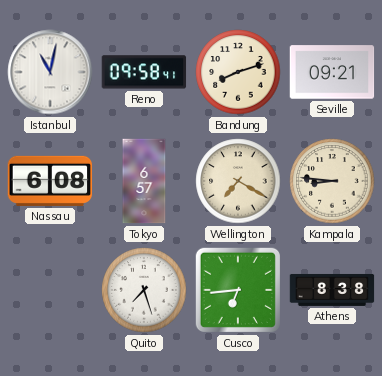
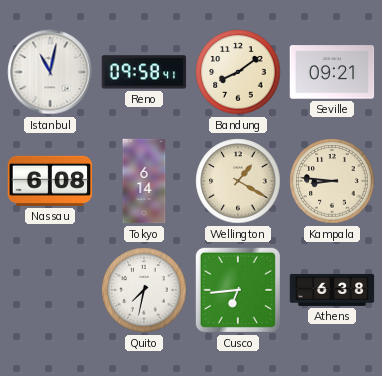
Bandung: 8:12 -> 8:09
Tokyo: 6:57 -> 6:14
Wellington: 7:20 -> 1:20
Quito: 7:27 -> 7:32
Athens: 8:38 -> 6:38
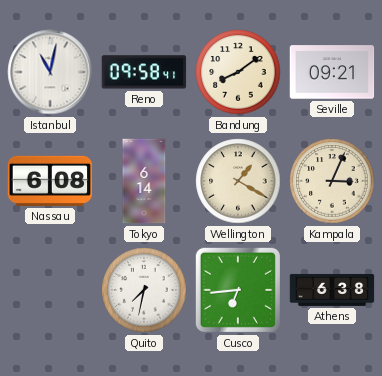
Kampala: 8:46 -> 3:04
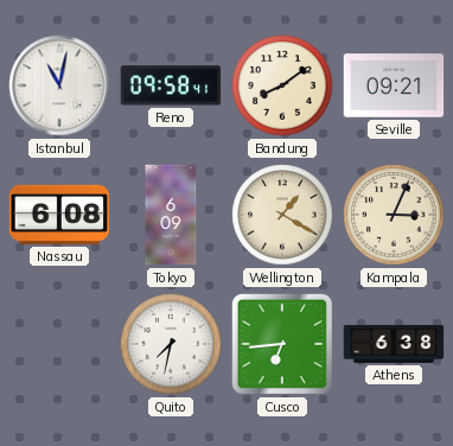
Tokyo: 6:14 -> 6:09
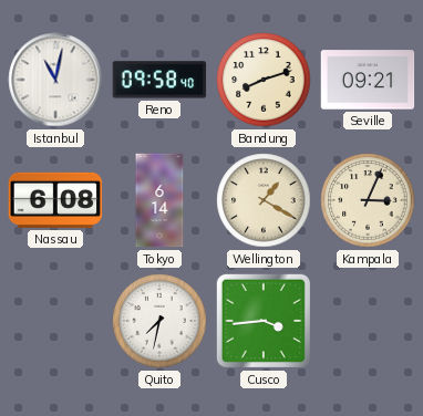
Reno: 09:58:41 -> 09:58:40
Bandung: 8:09 -> 8:12
Tokyo: 6:09 -> 6:14
Cusco: 6:44 -> 3:44
Athens: 6:38 -> none
